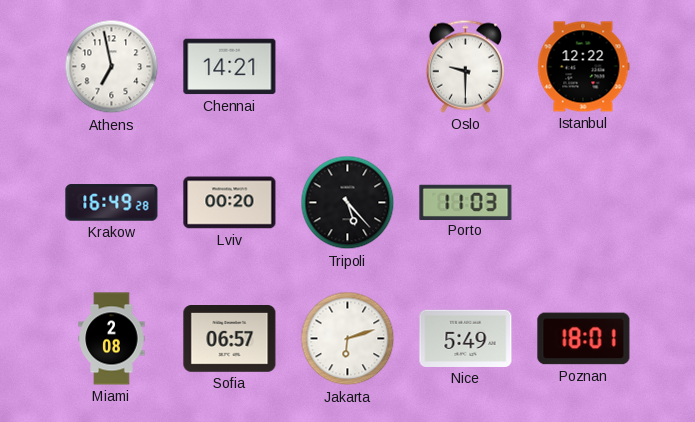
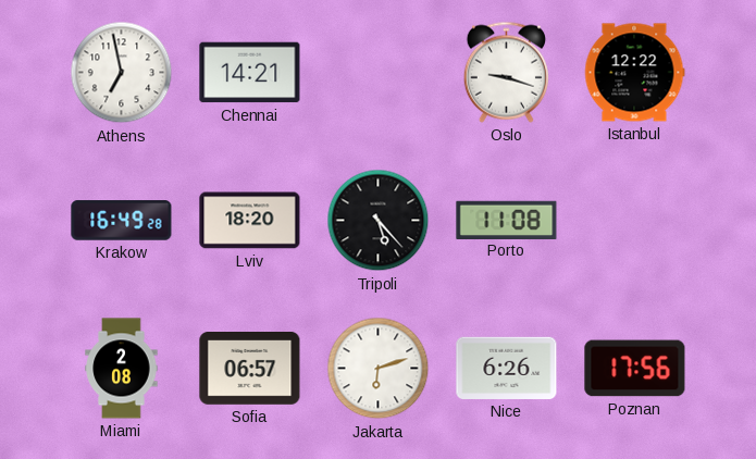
Oslo: 9:30 -> 9:18
Lviv: 00:20 -> 18:20
Porto: 11:03 -> 11:08
Nice: 5:49 -> 6:26
Poznan: 18:01 -> 17:56
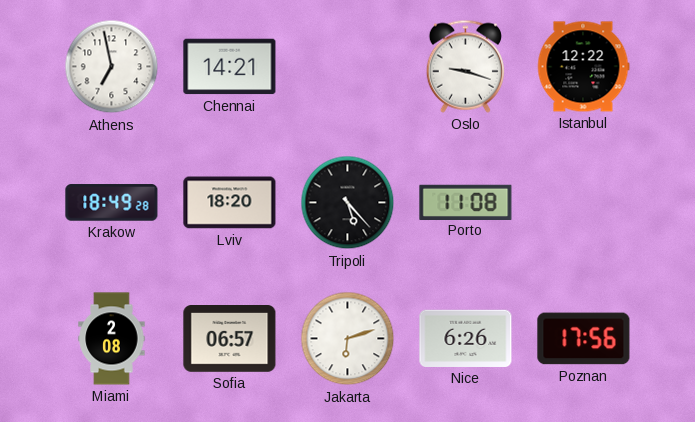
Krakow: 16:49 -> 18:49
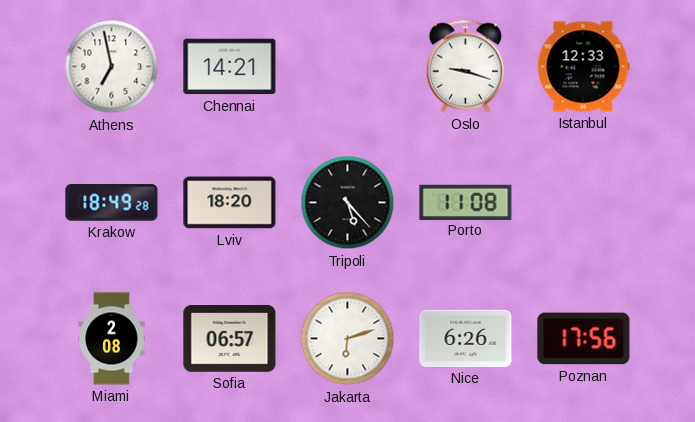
Istanbul: 12:22 -> 12:33
